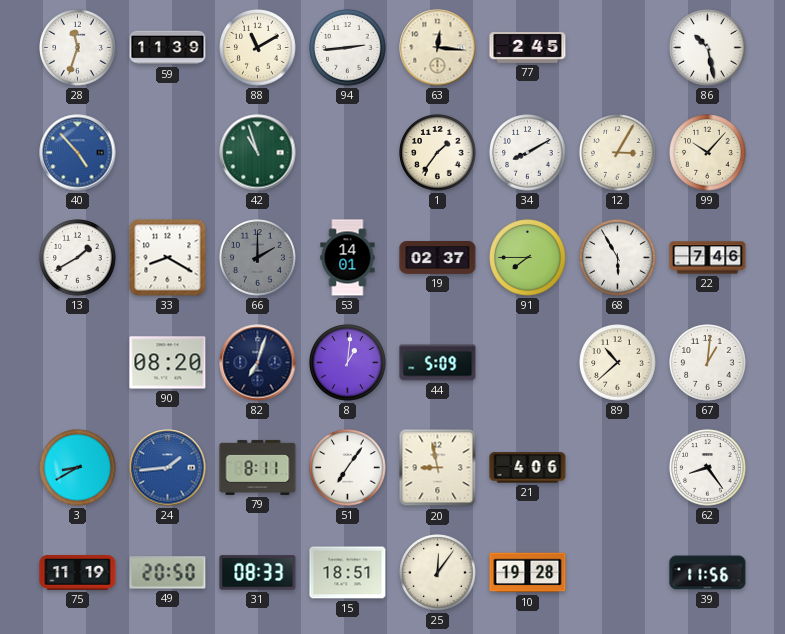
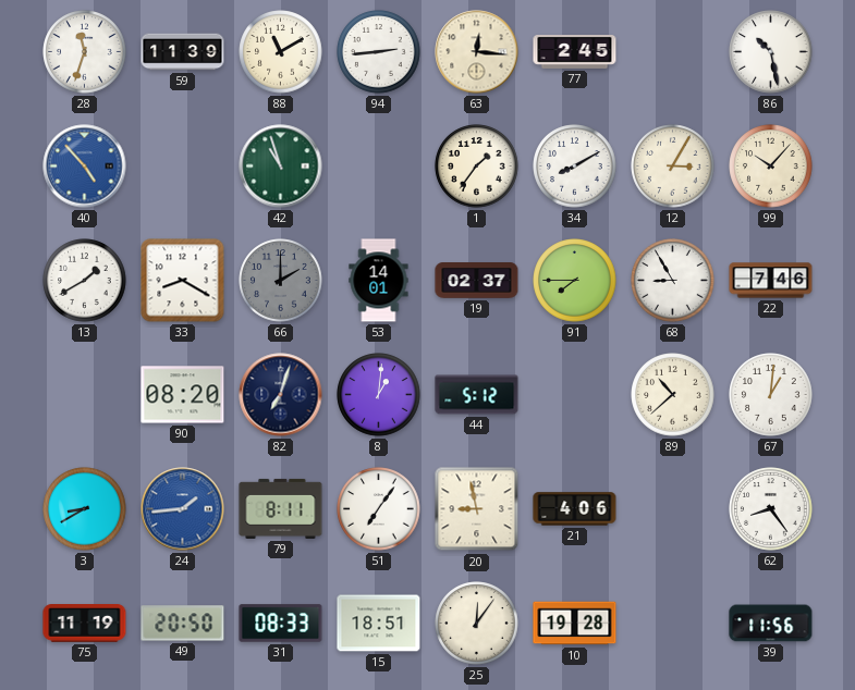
68: 5:55 -> 8:55
44: 5:09 -> 5:12
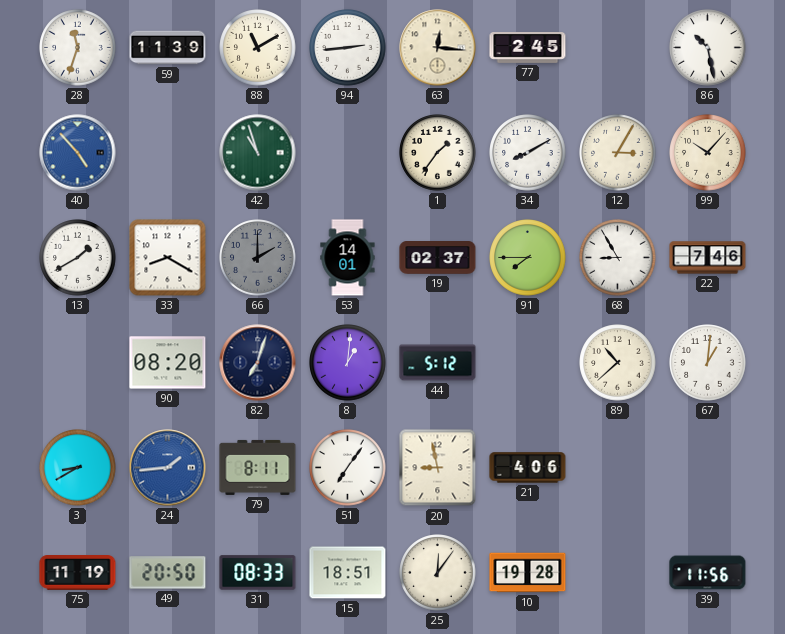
62: 8:24 -> none
